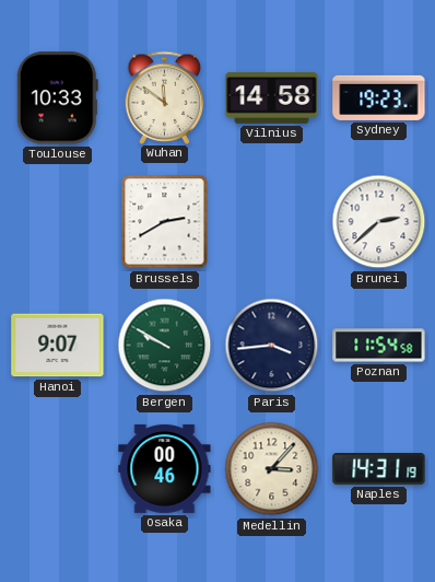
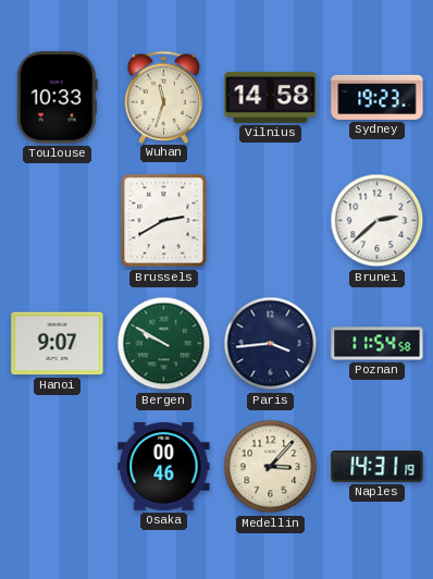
Wuhan: 11:51 -> 11:33
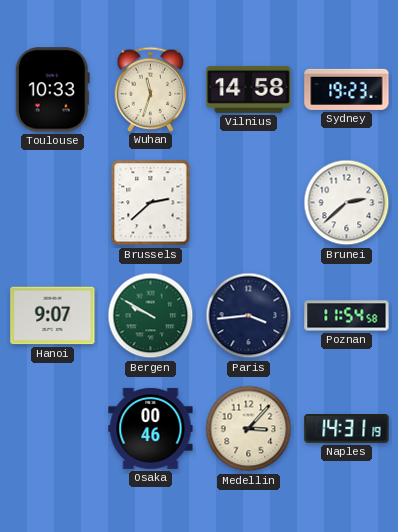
Brussels: 2:40 -> 2:38
